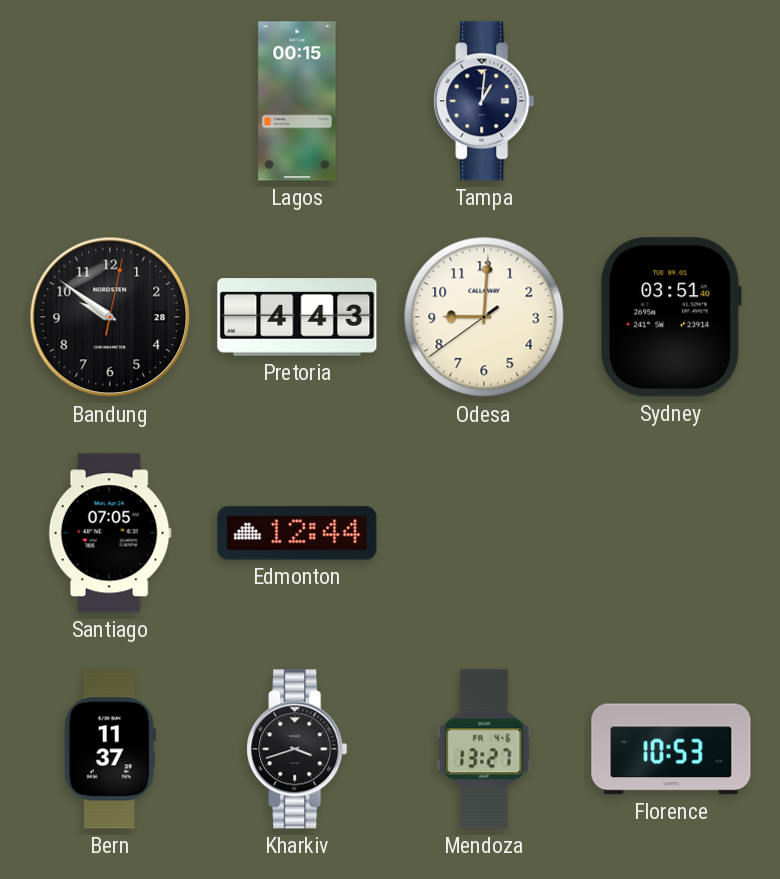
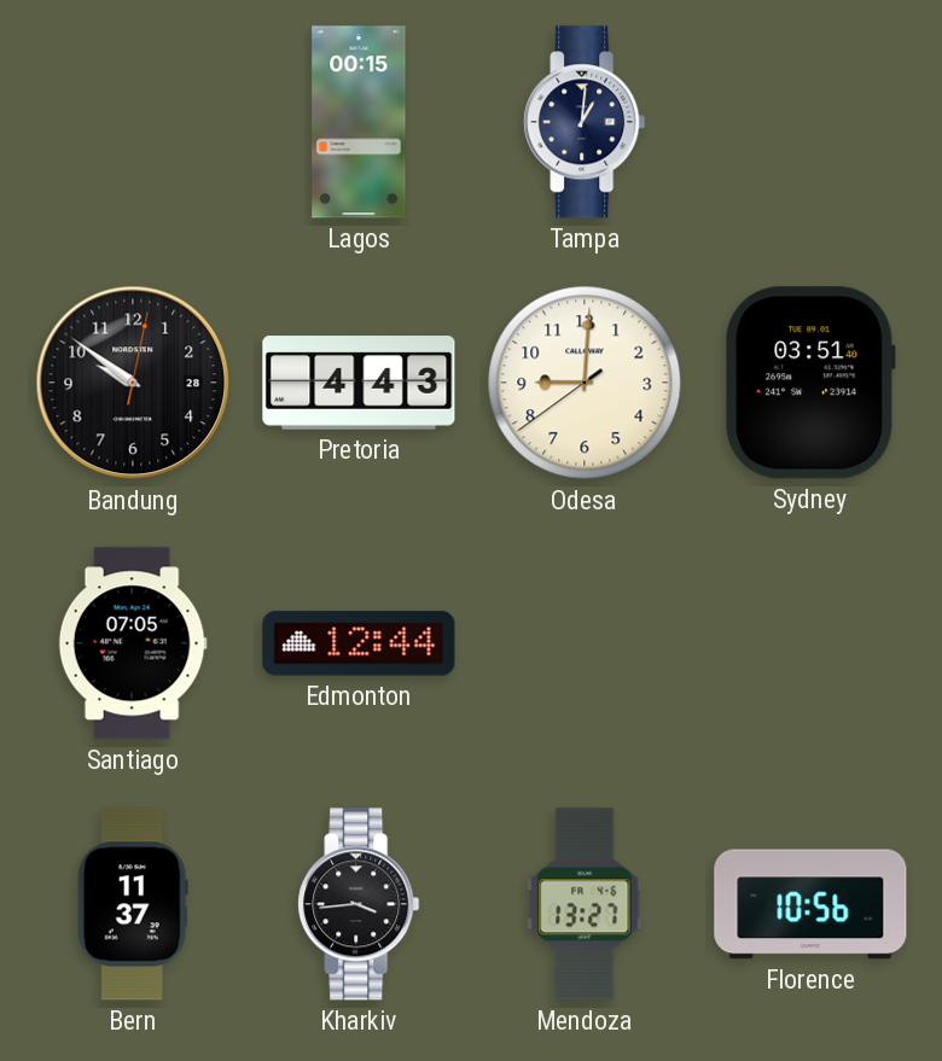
Kharkiv: 3:42 -> 3:44
Florence: 10:53 -> 10:56
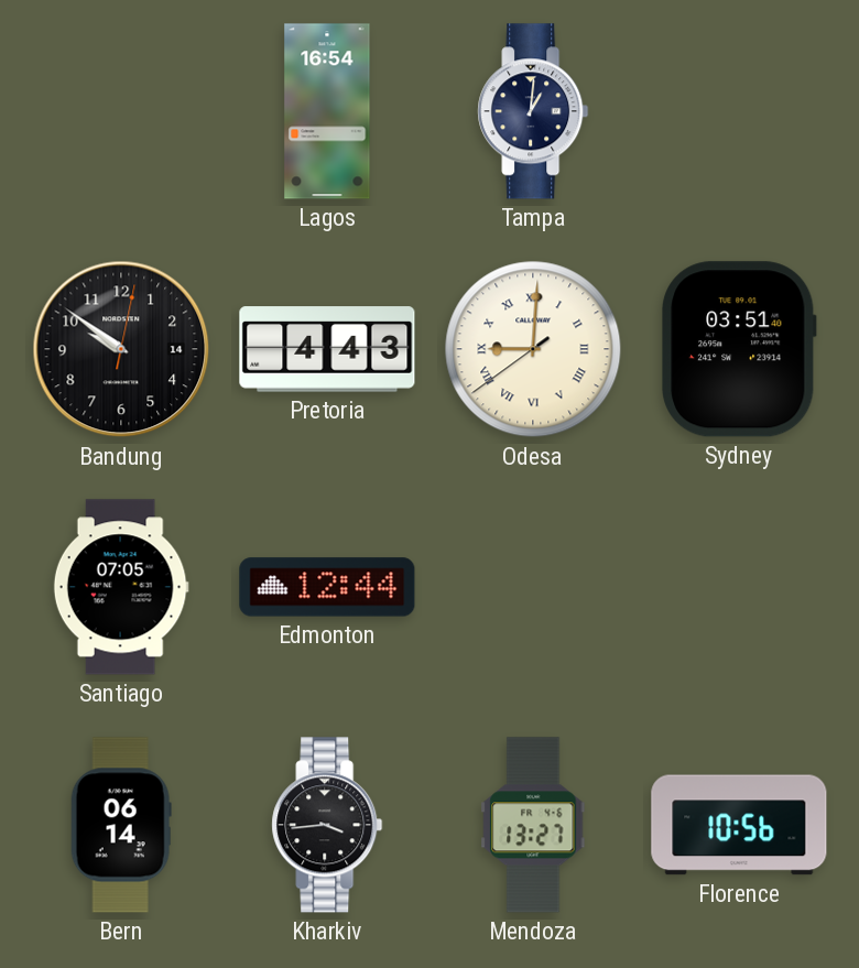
Lagos: 00:15 -> 16:54
Bandung date: 28 -> 14
Odesa numerals: Arabic -> Roman
Bern: 11:37 -> 06:14
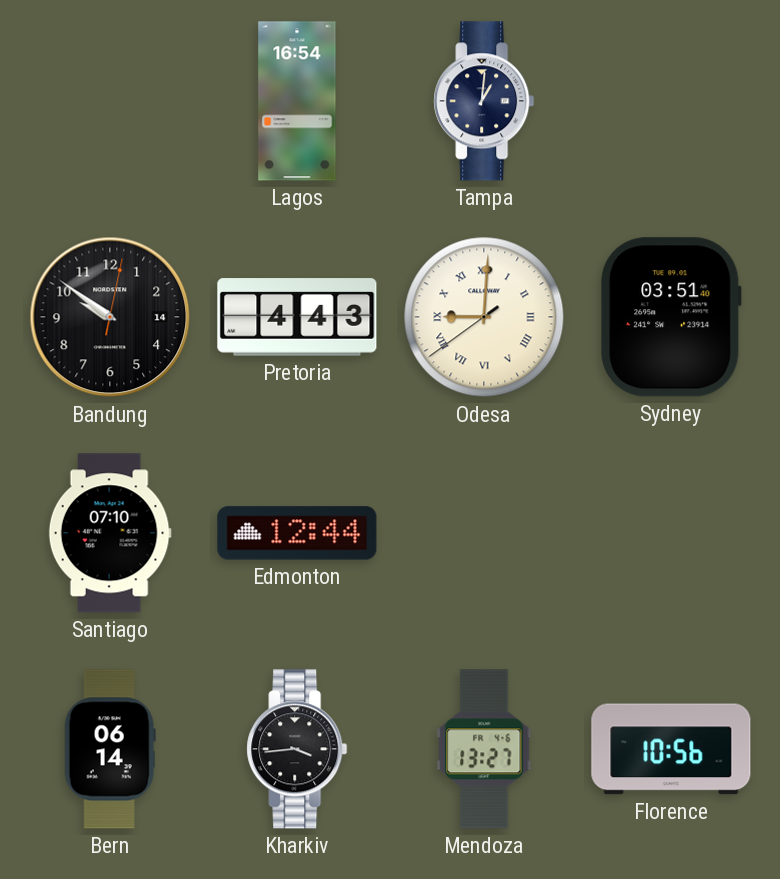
Santiago: 07:05 -> 07:10
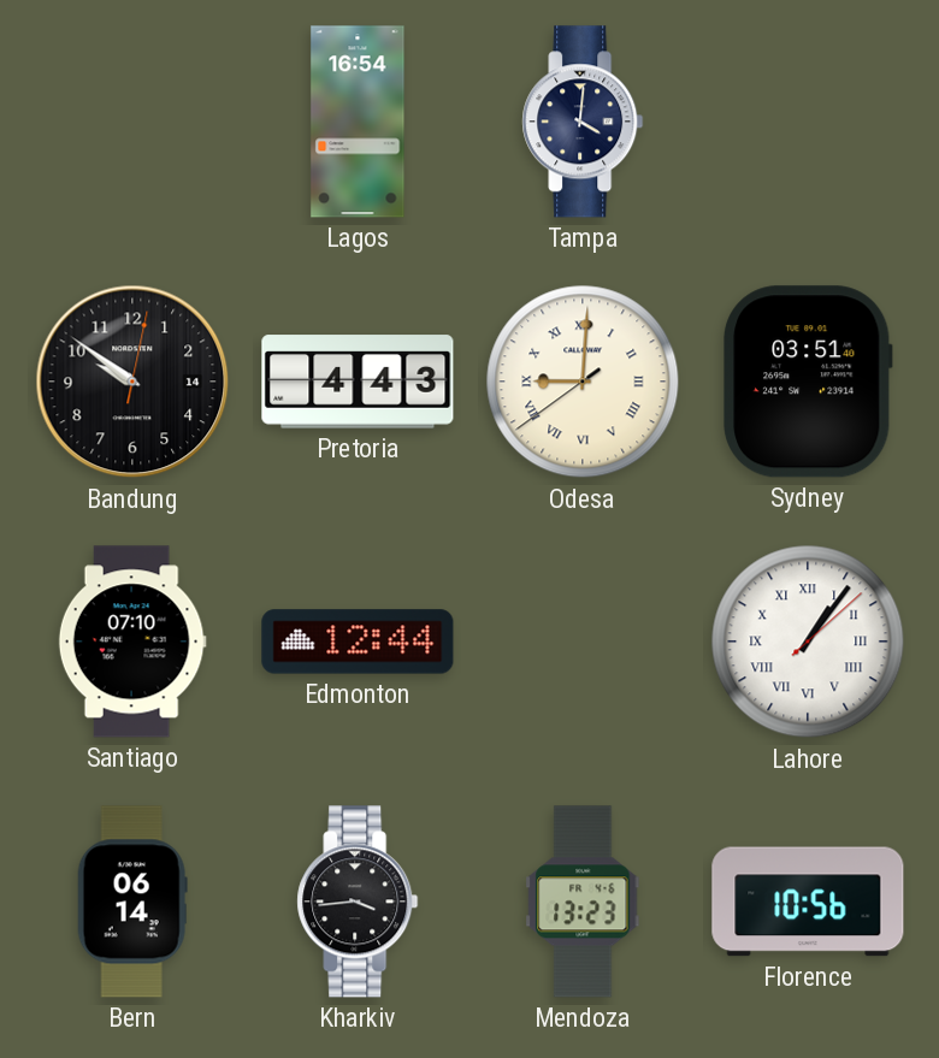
Tampa: 1:01 -> 4:01
Lahore: none -> 1:06
Mendoza: 13:27 -> 13:23
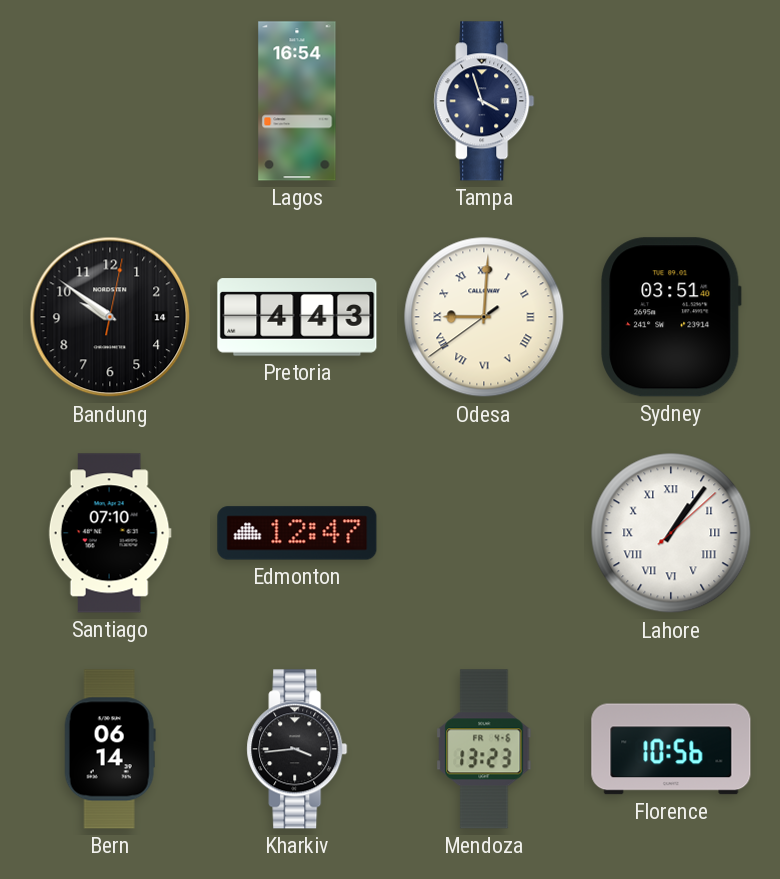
Tampa: 4:01 -> 3:57
Edmonton: 12:44 -> 12:47
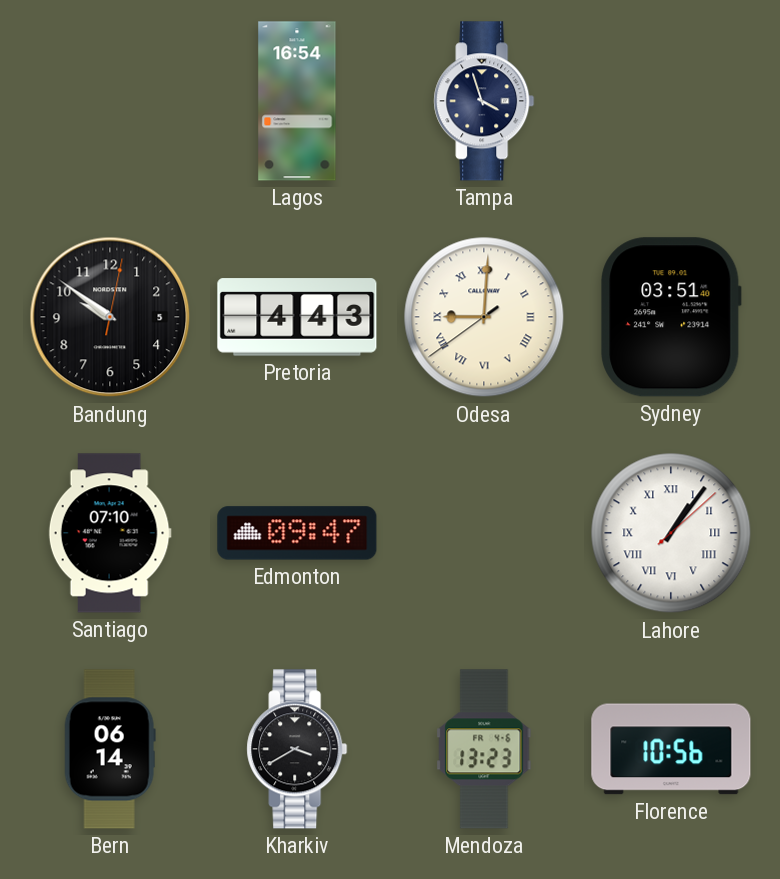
Bandung date: 14 -> 5
Edmonton: 12:47 -> 09:47
Kharkiv: 3:44 -> 3:40
